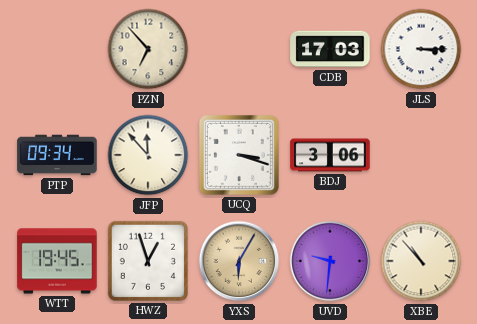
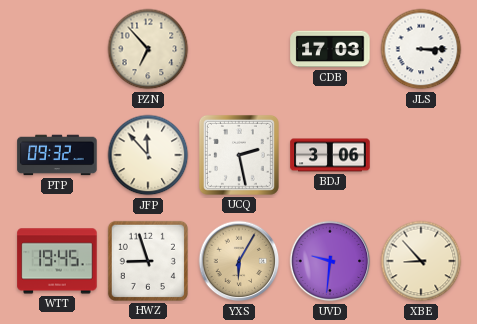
PTP: 09:34 -> 09:32
UCQ: 3:18 -> 2:28
HWZ: 12:57 -> 8:57
XBE: 10:53 -> 8:53
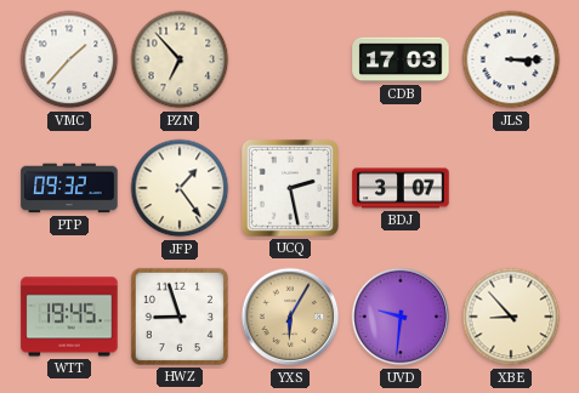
VMC: none -> 1:37
JFP: 11:53 -> 1:24
BDJ: 3:06 -> 3:07
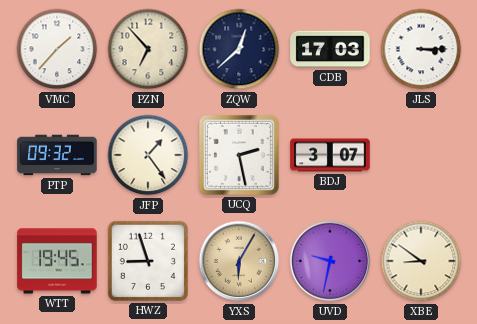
ZQW: none -> 12:38
UVD: 9:31 -> 9:32
XBE: 8:53 -> 8:51
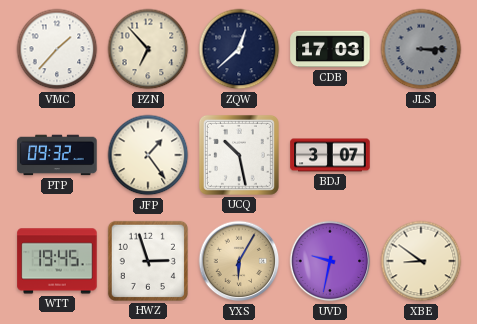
JLS dial: white -> grey
UCQ: 2:28 -> 10:28
HWZ: 8:57 -> 2:57
